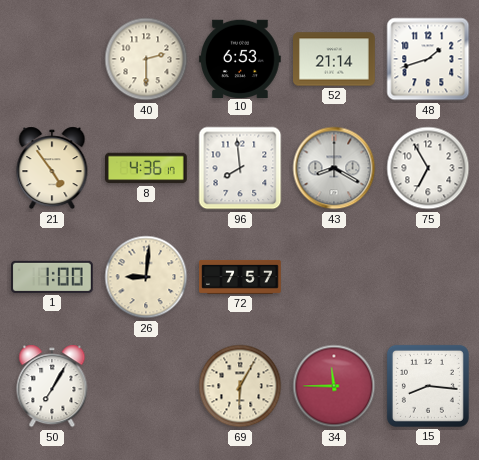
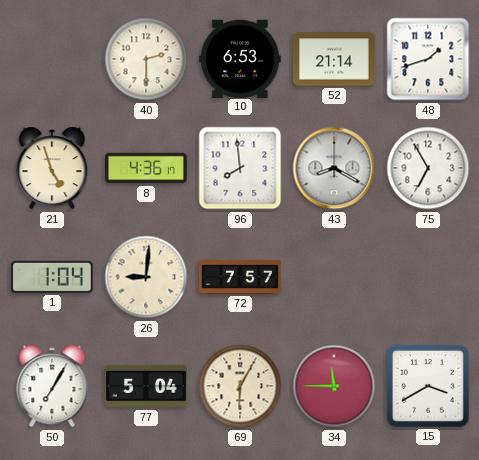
21: 4:54 -> 4:57
1: 1:00 -> 1:04
77: none -> 5:04
15: 8:16 -> 3:40
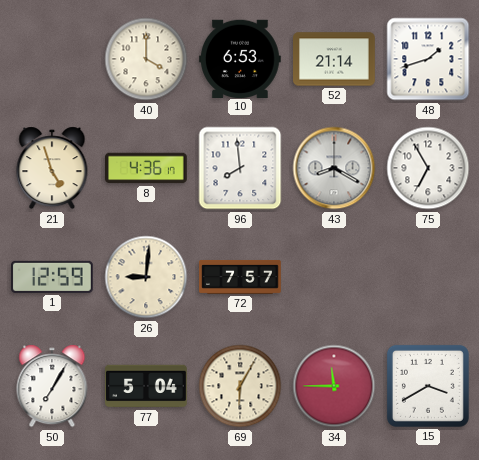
40: 2:30 -> 4:00
1: 1:04 -> 12:59
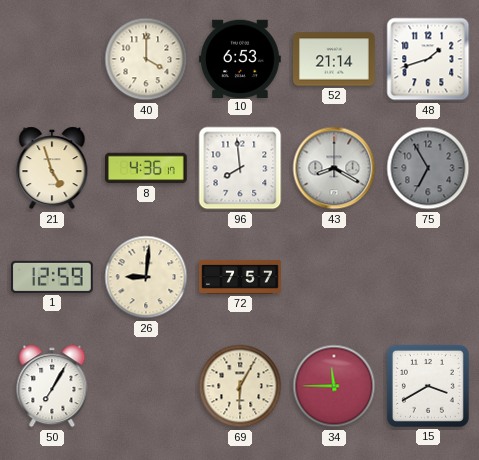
75 dial: white -> grey
77: 5:04 -> none
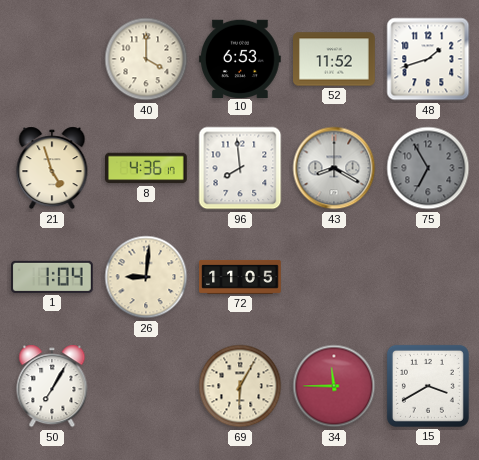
52: 21:14 -> 11:52
1: 12:59 -> 1:04
72: 7:57 -> 11:05
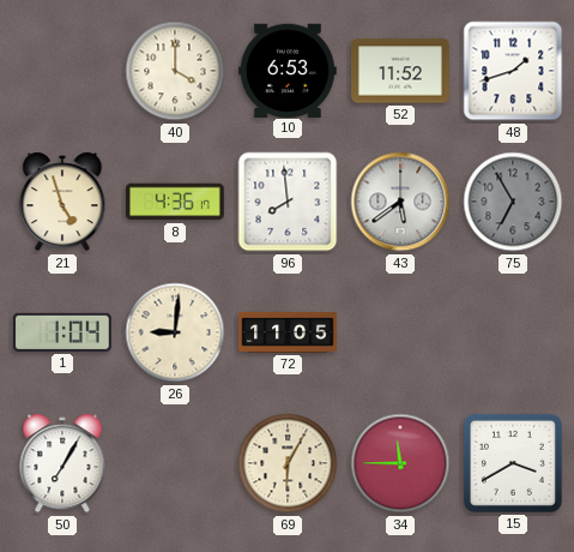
43: 8:20 -> 5:39
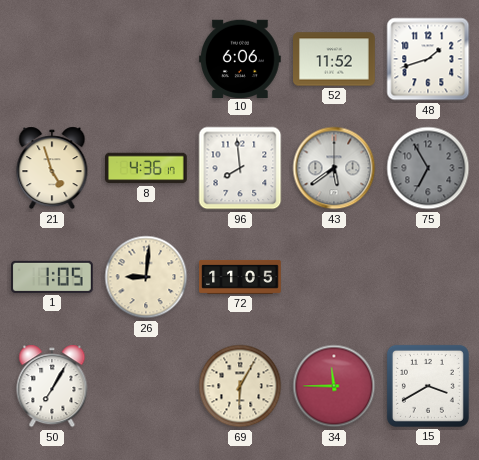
40: 4:00 -> none
10: 6:53 -> 6:06
1: 1:04 -> 1:05
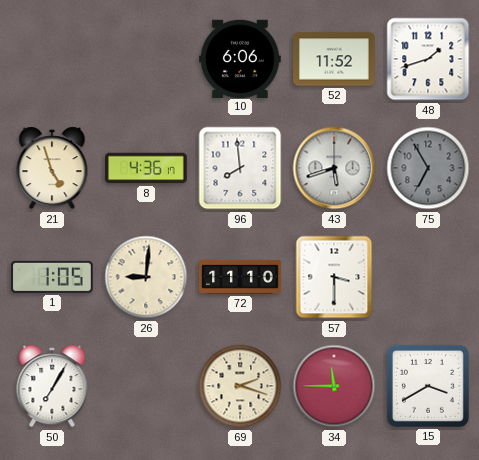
43: 5:39 -> 5:42
72: 11:05 -> 11:10
57: none -> 3:30
69: 6:05 -> 2:18
